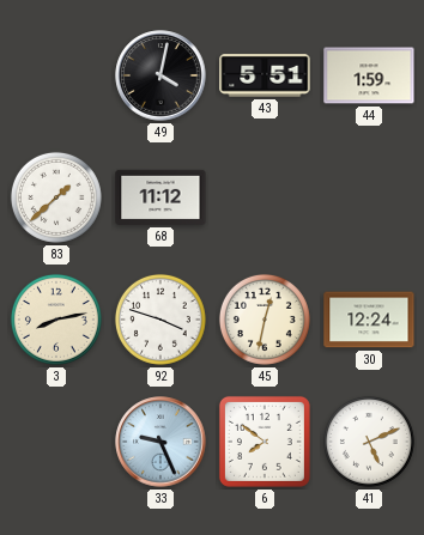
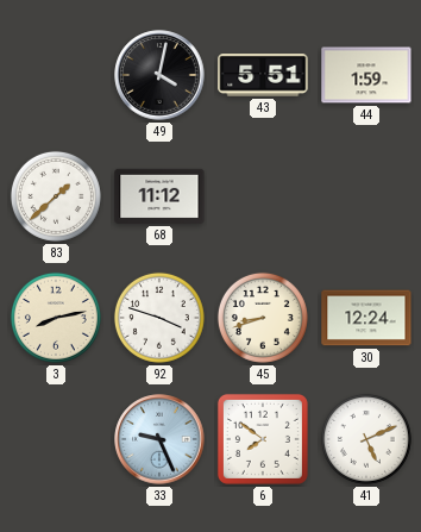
45: 12:32 -> 8:42
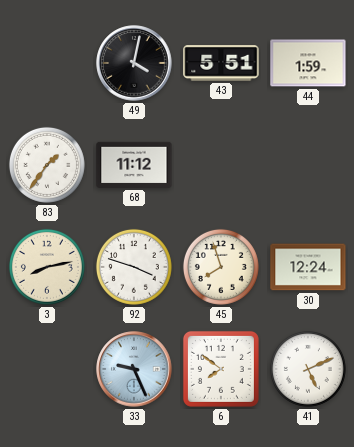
83: 1:38 -> 1:36
45: 8:42 -> 7:57
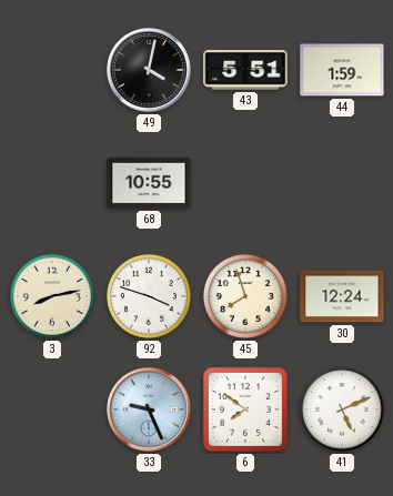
83: 1:36 -> none
68: 11:12 -> 10:55
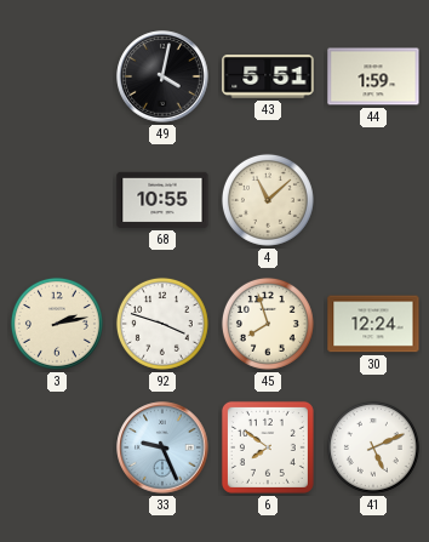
4: none -> 11:08
3: 8:13 -> 2:13
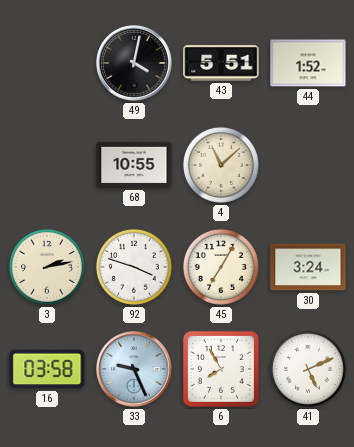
44: 1:59 -> 1:52
45: 7:57 -> 7:05
30: 12:24 -> 3:24
16: none -> 03:58
6: 7:51 -> 7:55
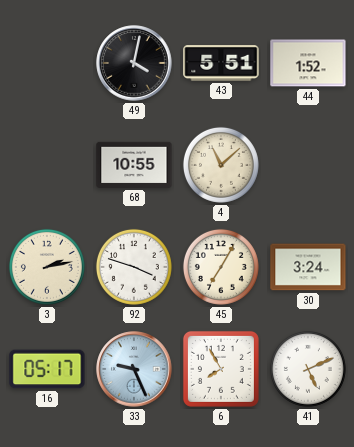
16: 03:58 -> 05:17
